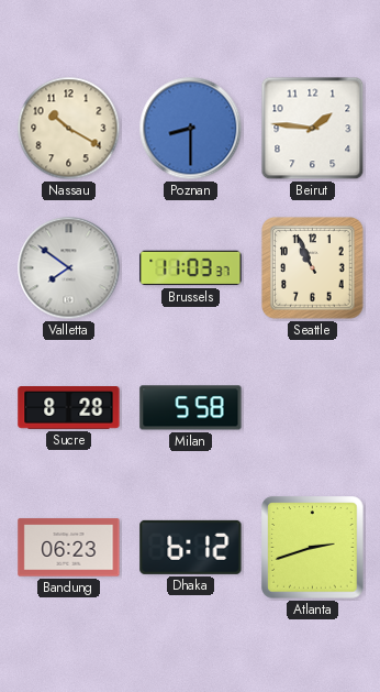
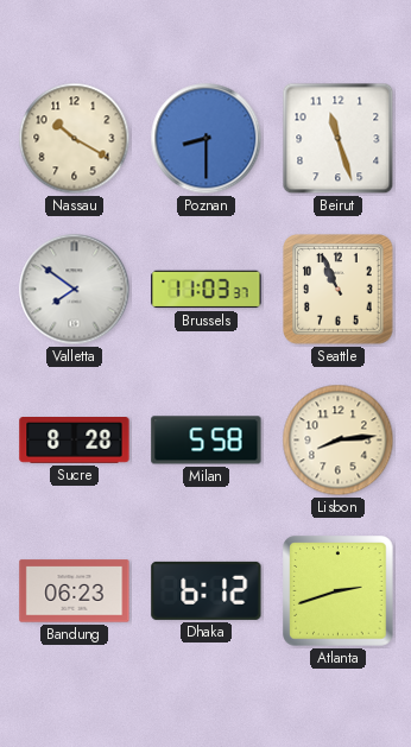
Beirut: 1:46 -> 11:27
Lisbon: none -> 8:14
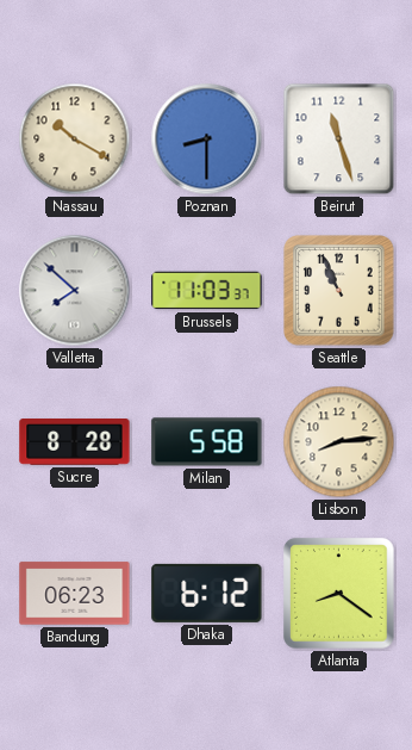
Valletta: 7:51 -> 7:52
Atlanta: 2:42 -> 8:21
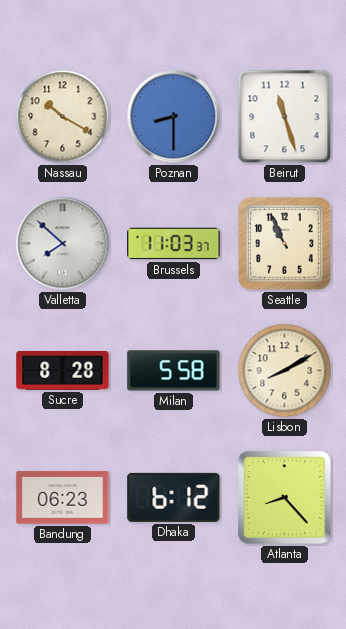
Lisbon: 8:14 -> 8:10
Atlanta: 8:21 -> 8:23
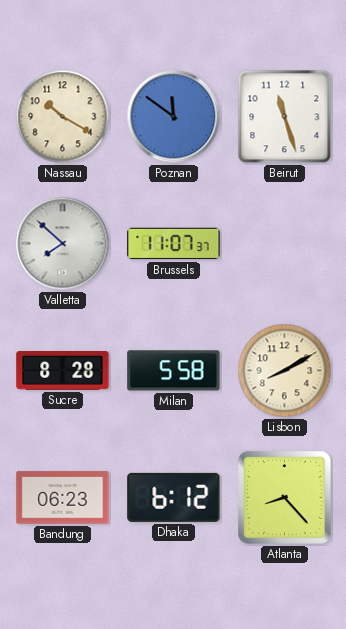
Poznan: 8:30 -> 11:51
Brussels: 11:03 -> 11:07
Seattle: 10:56 -> none
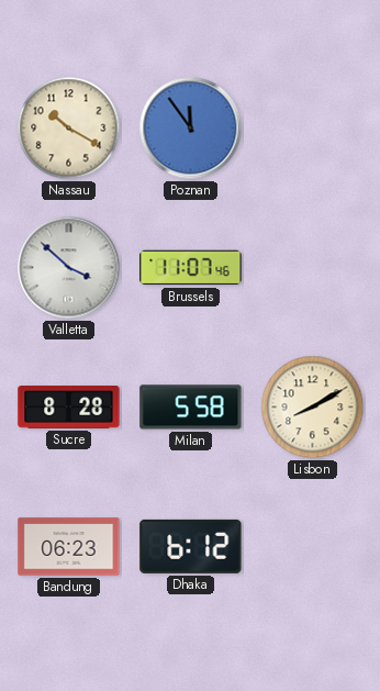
Poznan: 11:51 -> 11:54
Beirut: 11:27 -> none
Valletta: 7:52 -> 3:52
Brussels: 11:07:37 -> 11:07:46
Atlanta: 8:23 -> none
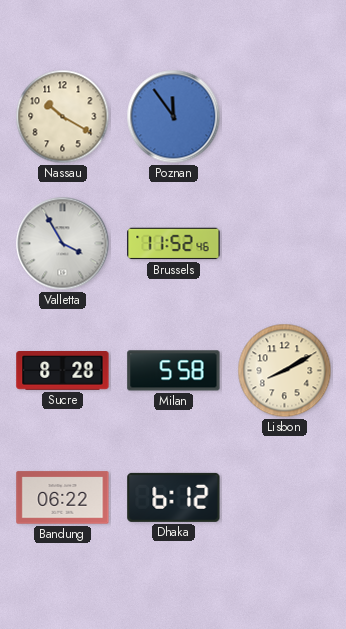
Valletta: 3:52 -> 3:55
Brussels: 11:07 -> 11:52
Bandung: 06:23 -> 06:22
